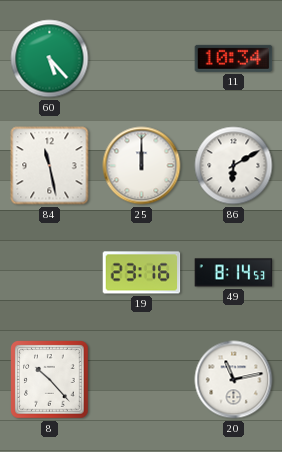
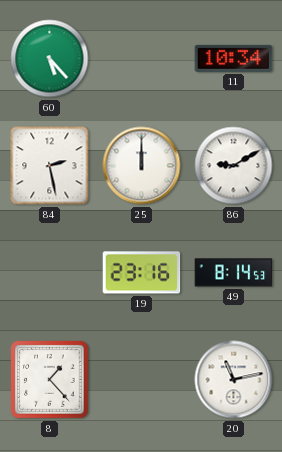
84: 11:28 -> 2:28
86: 6:10 -> 9:10
8: 10:23 -> 1:23
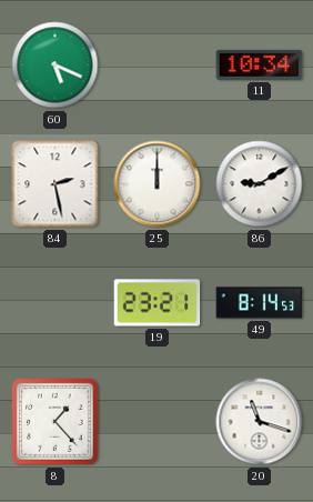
60: 5:23 -> 5:19
19: 23:16 -> 23:21
20: 11:13 -> 11:18
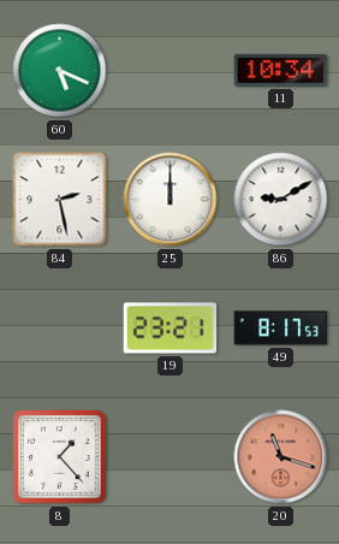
49: 8:14 -> 8:17
20 dial: white -> salmon
